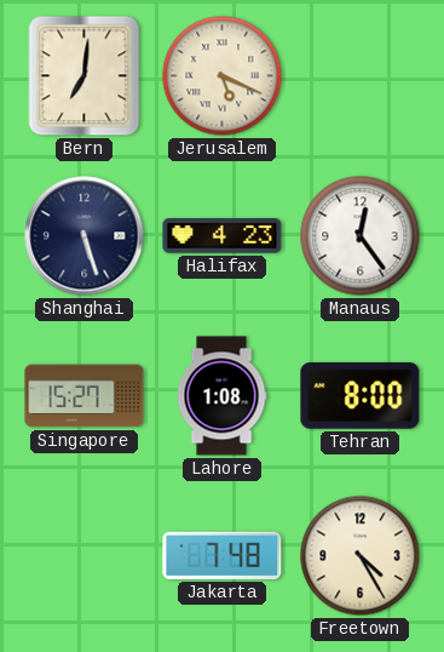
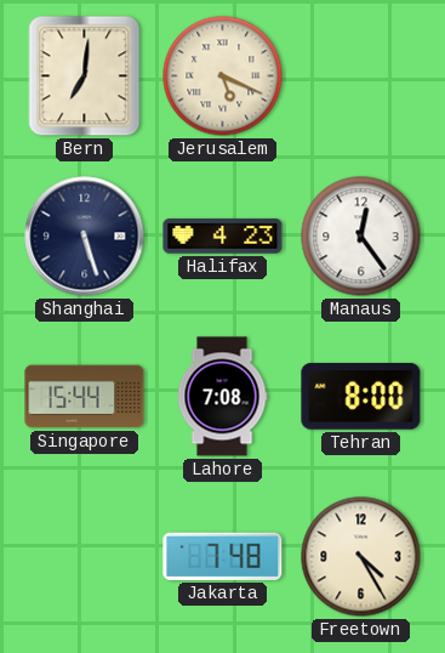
Singapore: 15:27 -> 15:44
Lahore: 1:08 -> 7:08
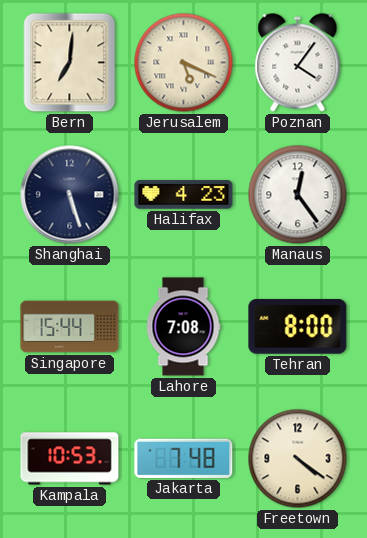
Poznan: none -> 4:06
Kampala: none -> 10:53
Freetown: 4:25 -> 4:21
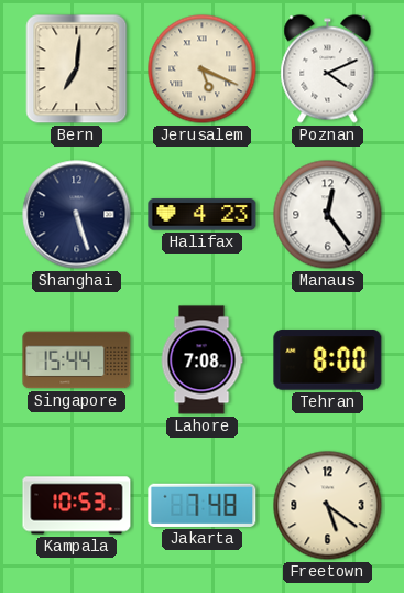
Poznan: 4:06 -> 4:11
Freetown: 4:21 -> 5:21
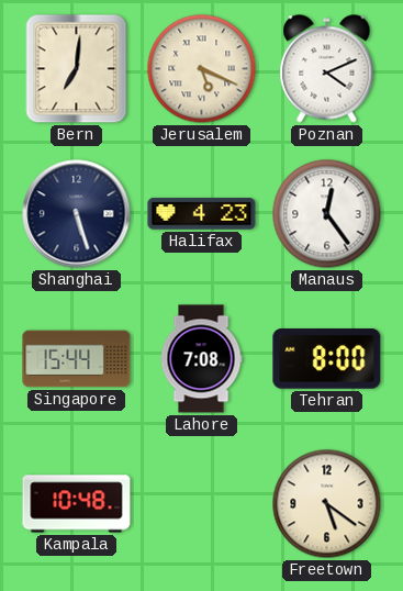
Kampala: 10:53 -> 10:48
Jakarta: 7:48 -> none
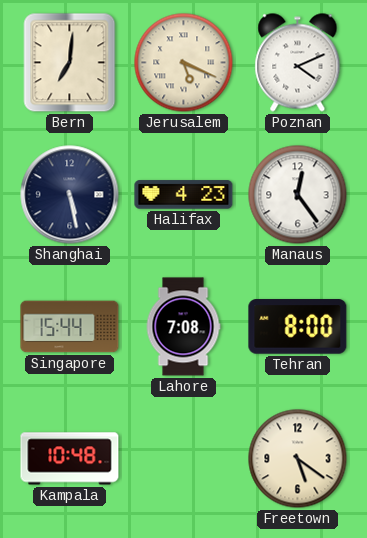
Shanghai: 5:27 -> 5:28
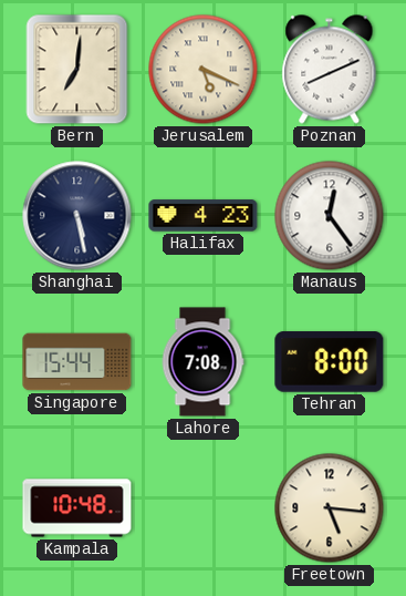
Poznan: 4:11 -> 8:11
Freetown: 5:21 -> 5:16
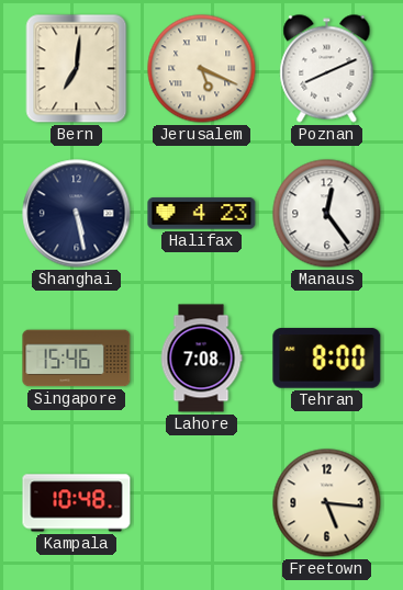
Singapore: 15:44 -> 15:46
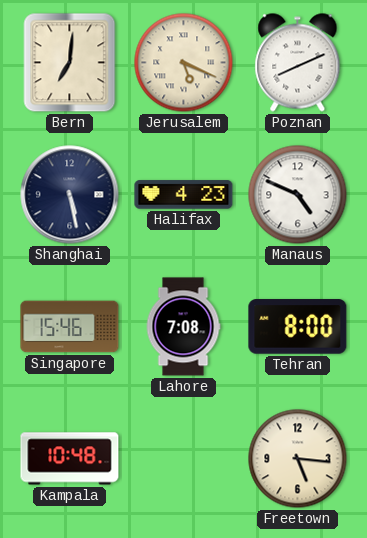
Manaus: 12:24 -> 4:49
